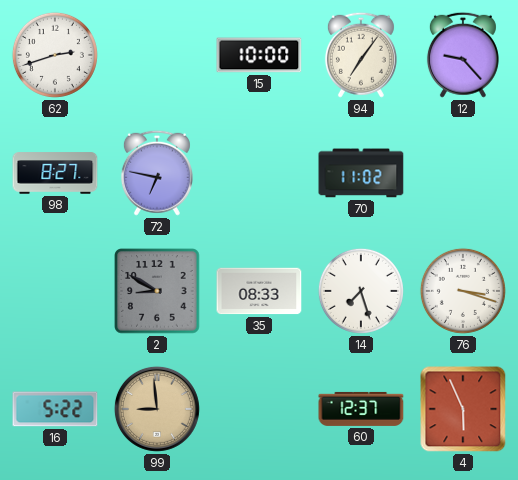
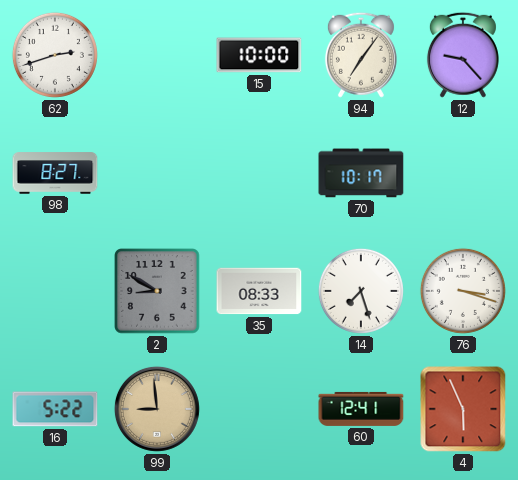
72: 6:47 -> none
70: 11:02 -> 10:17
60: 12:37 -> 12:41
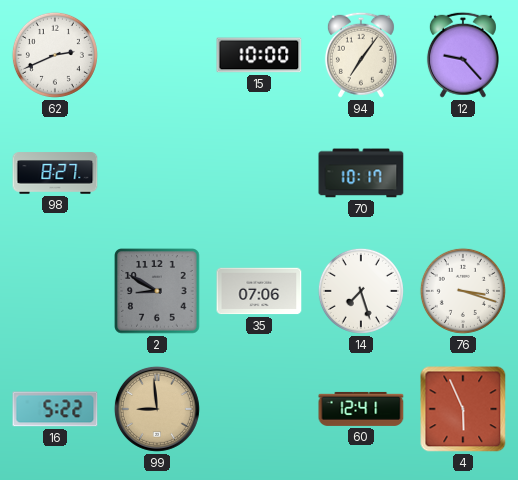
62: 2:42 -> 2:41
35: 08:33 -> 07:06
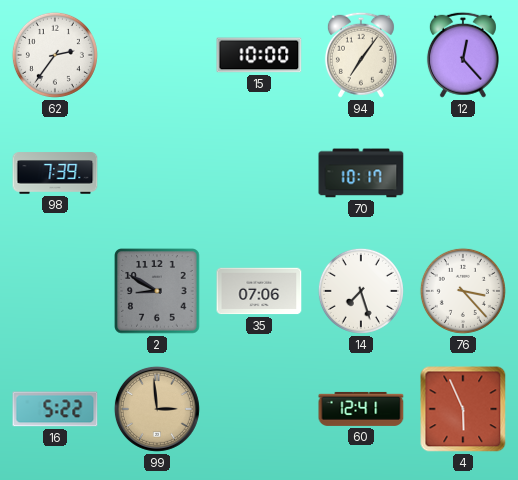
62: 2:41 -> 2:36
12: 9:23 -> 12:23
98: 8:27 -> 7:39
76: 3:18 -> 3:23
99: 8:59 -> 2:59
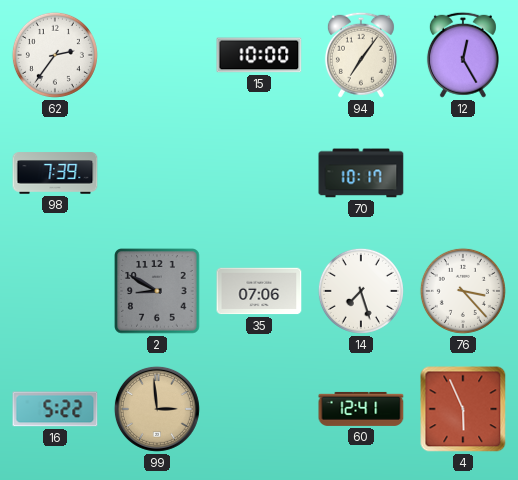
12: 12:23 -> 12:25
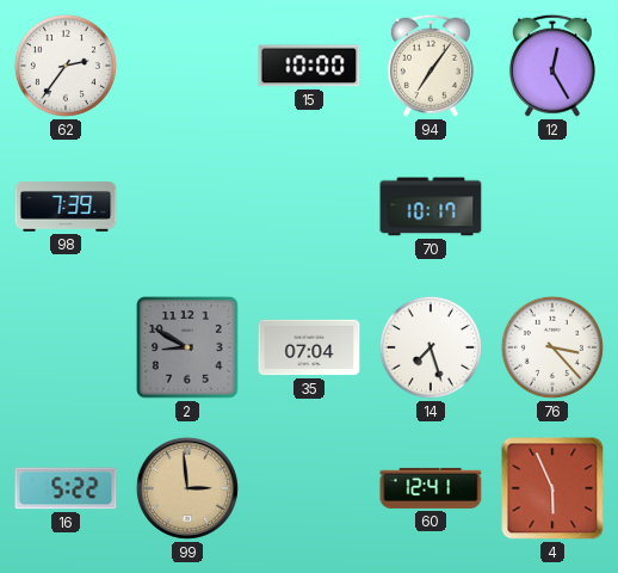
35: 07:06 -> 07:04
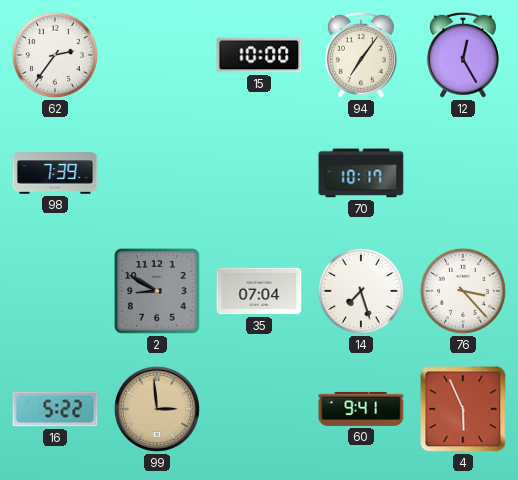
60: 12:41 -> 9:41
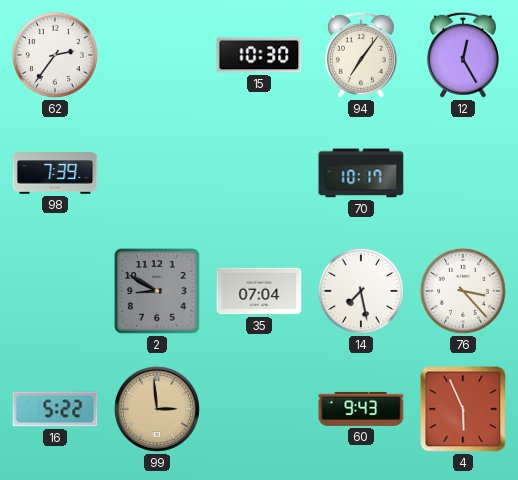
15: 10:00 -> 10:30
14: 7:27 -> 7:28
60: 9:41 -> 9:43
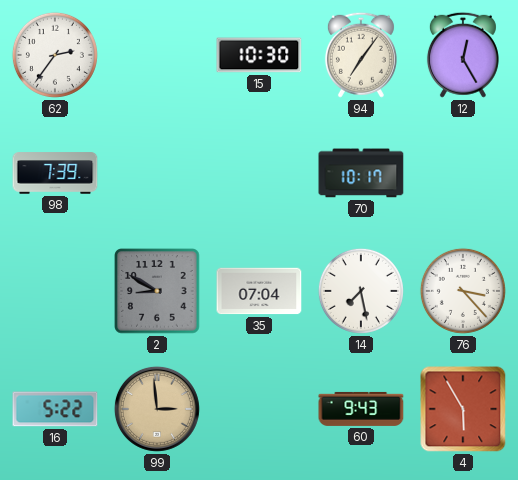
4: 5:56 -> 5:55
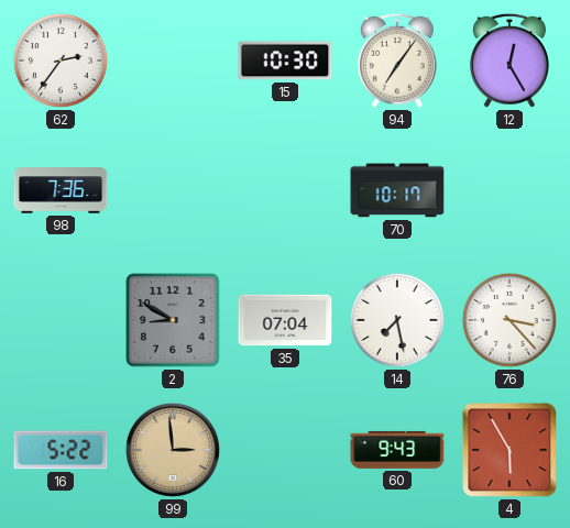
98: 7:39 -> 7:36
